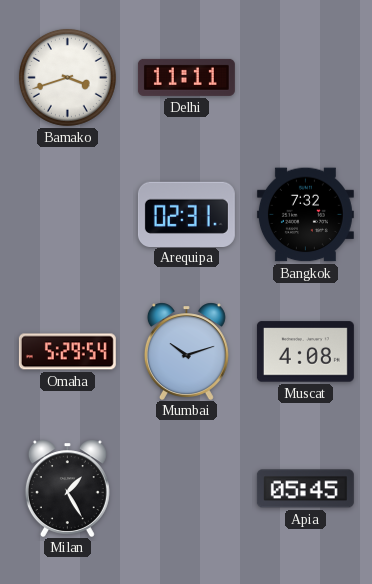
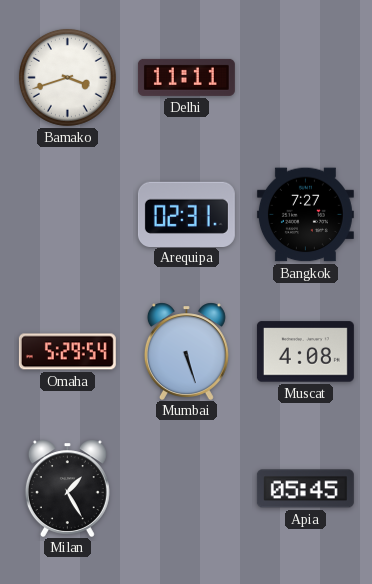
Bangkok: 7:32 -> 7:27
Mumbai: 10:12 -> 5:27
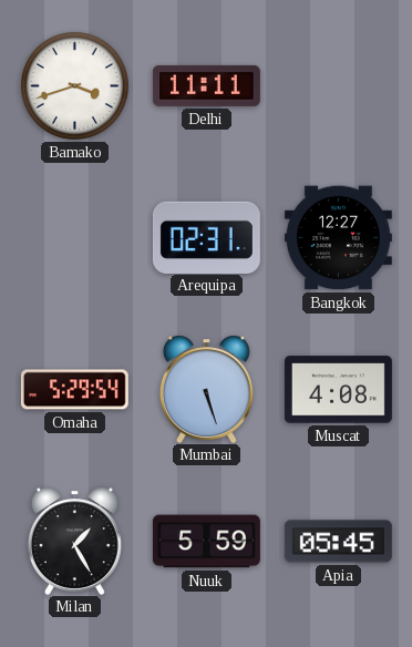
Bangkok: 7:27 -> 12:27
Nuuk: none -> 5:59
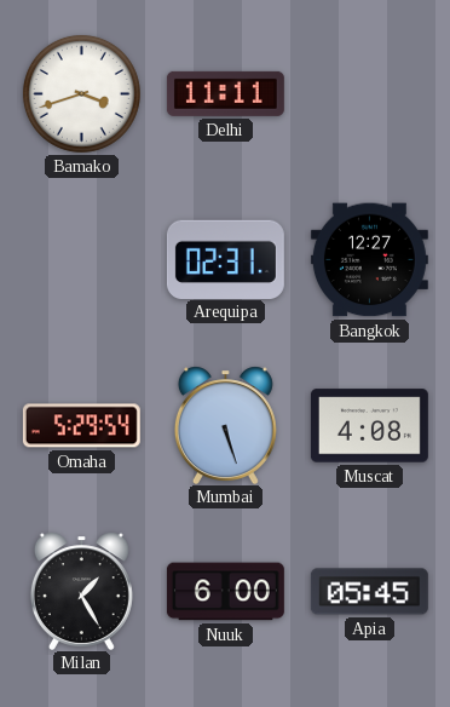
Nuuk: 5:59 -> 6:00
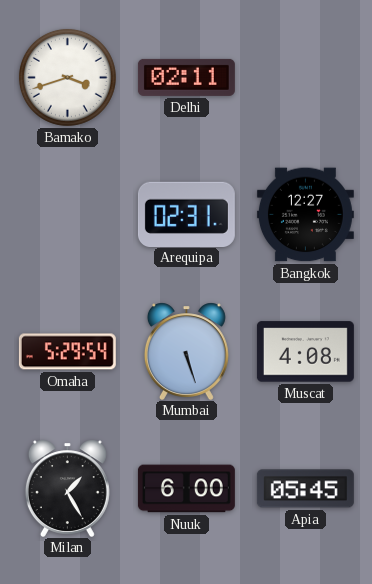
Delhi: 11:11 -> 02:11
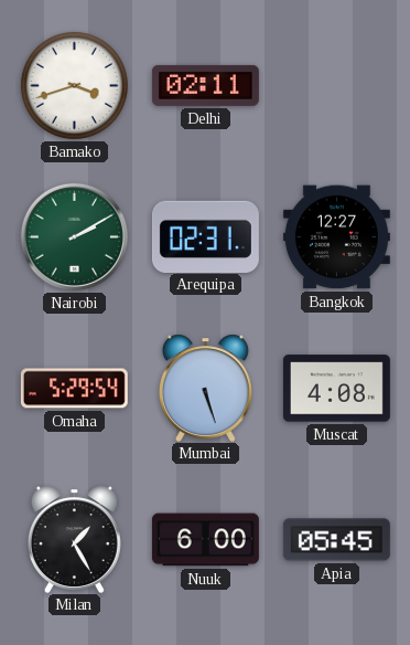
Nairobi: none -> 2:10
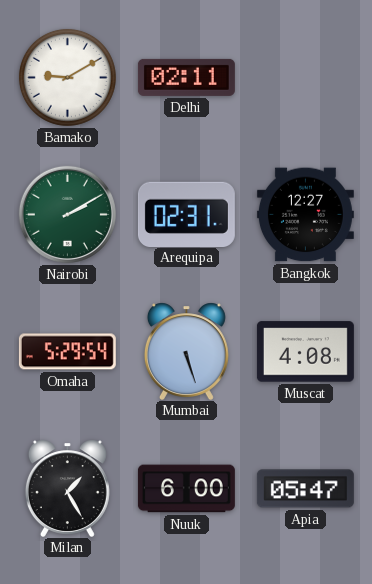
Bamako: 3:42 -> 9:10
Apia: 05:45 -> 05:47
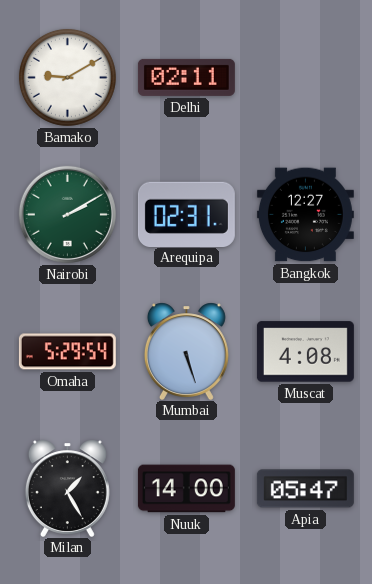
Nuuk: 6:00 -> 14:00
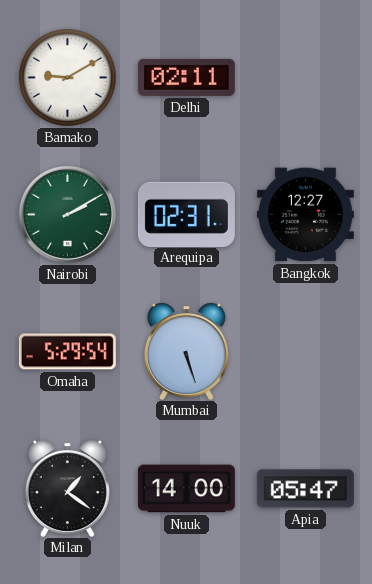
Muscat: 4:08 -> none
Milan: 1:25 -> 1:21
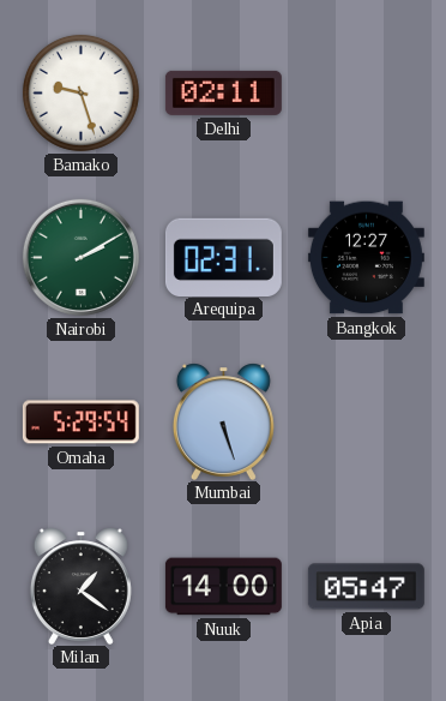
Bamako: 9:10 -> 9:27
